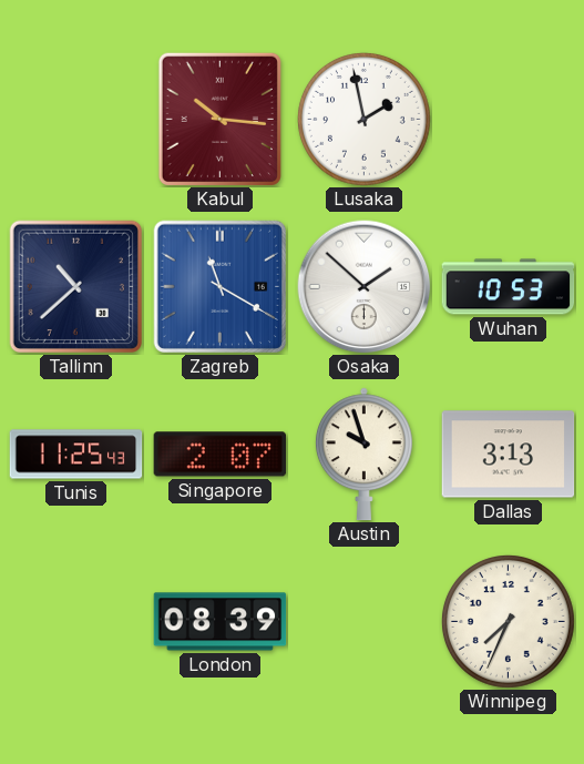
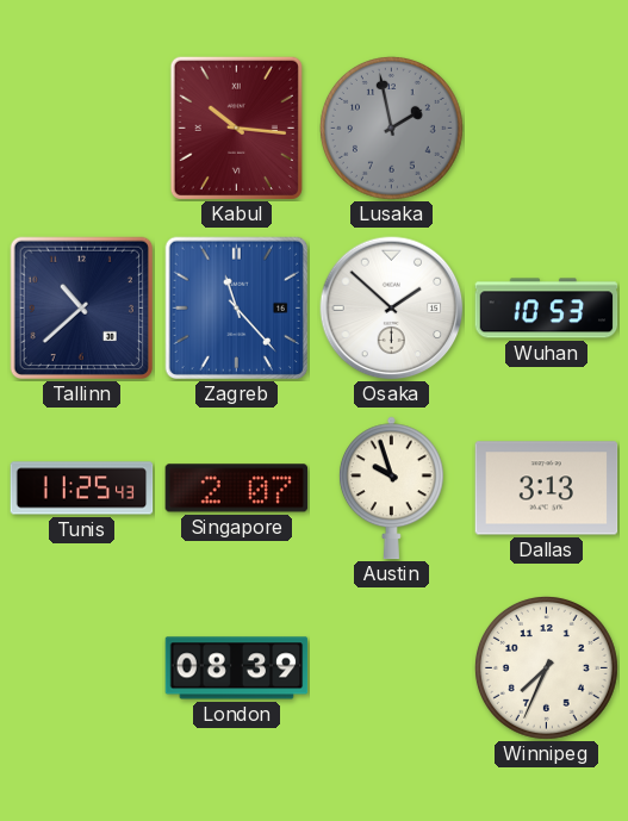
Lusaka dial: white -> grey
Zagreb: 11:20 -> 11:23
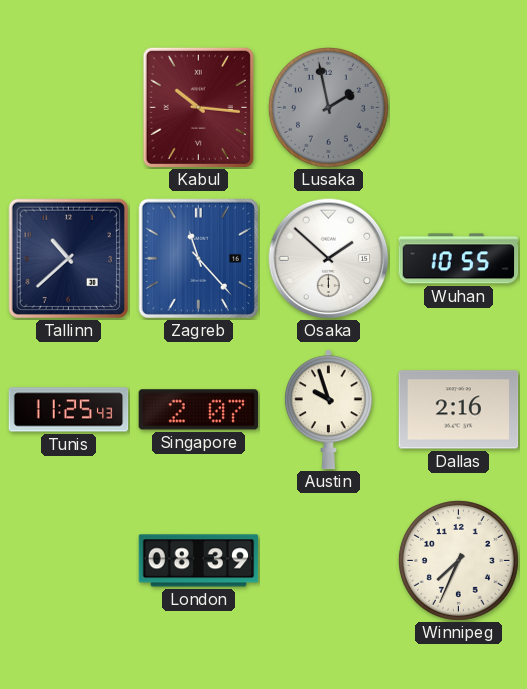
Wuhan: 10:53 -> 10:55
Dallas: 3:13 -> 2:16
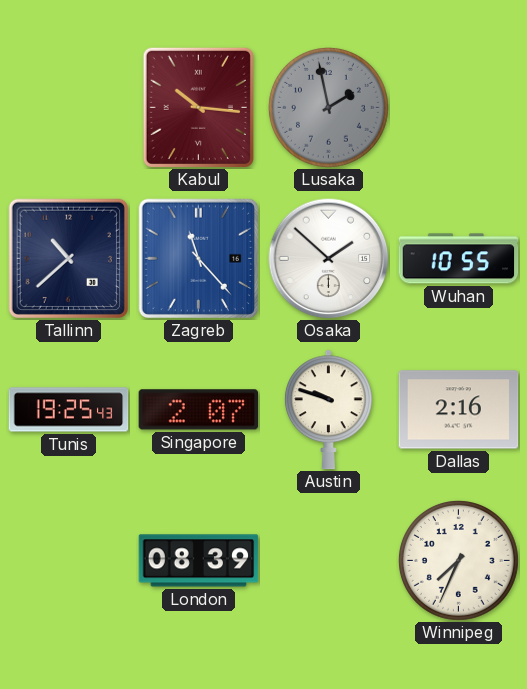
Tunis: 11:25 -> 19:25
Austin: 9:57 -> 9:48
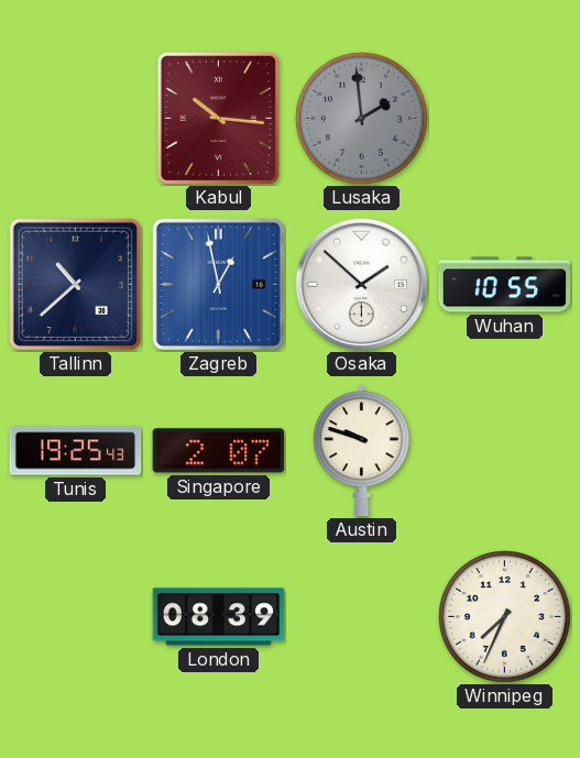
Lusaka: 1:58 -> 1:59
Zagreb: 11:23 -> 12:58
Dallas: 2:16 -> none
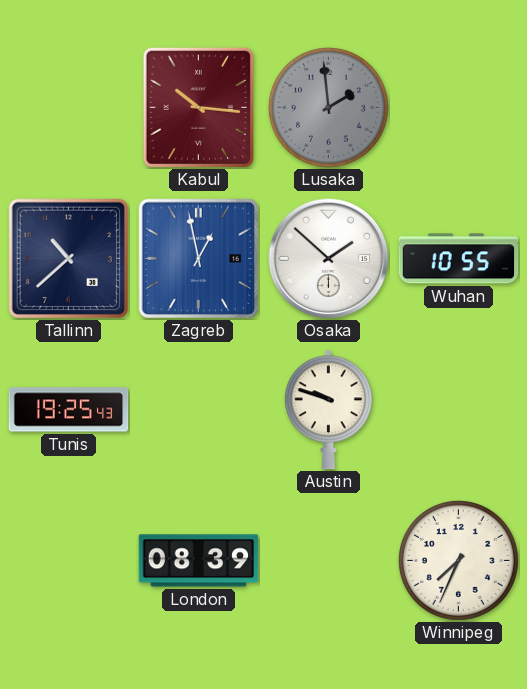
Singapore: 2:07 -> none
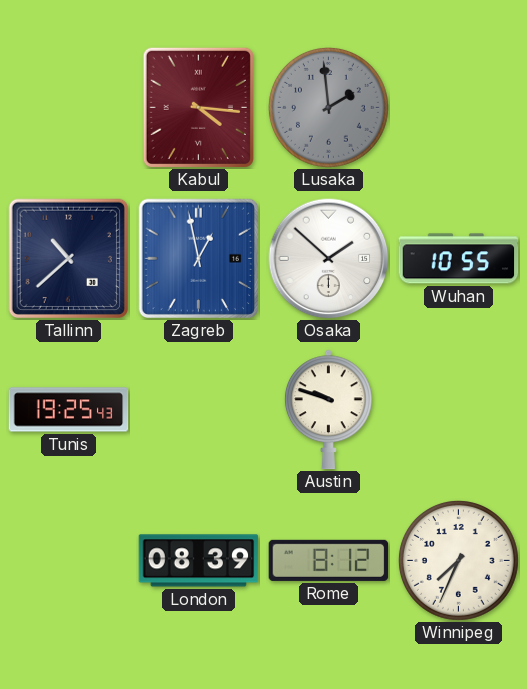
Kabul: 10:16 -> 4:16
Rome: none -> 8:12
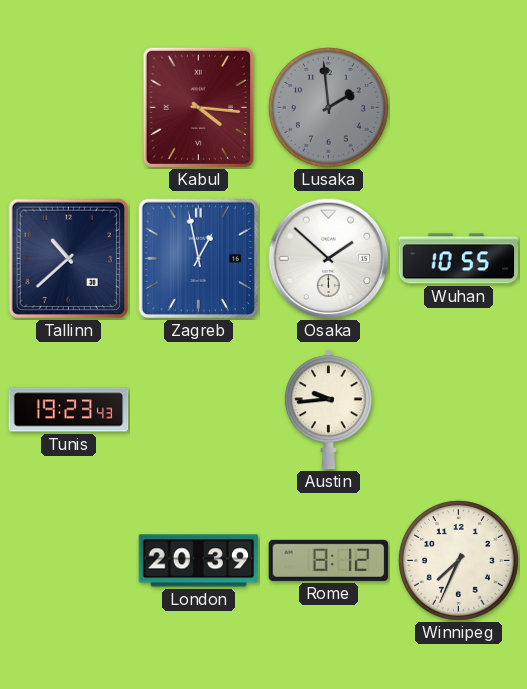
Tunis: 19:25 -> 19:23
Austin: 9:48 -> 9:44
London: 08:39 -> 20:39
